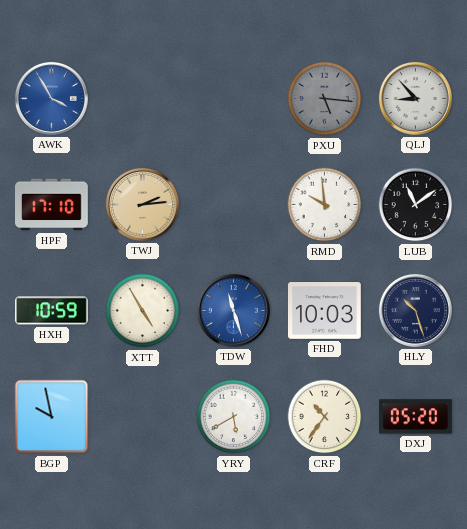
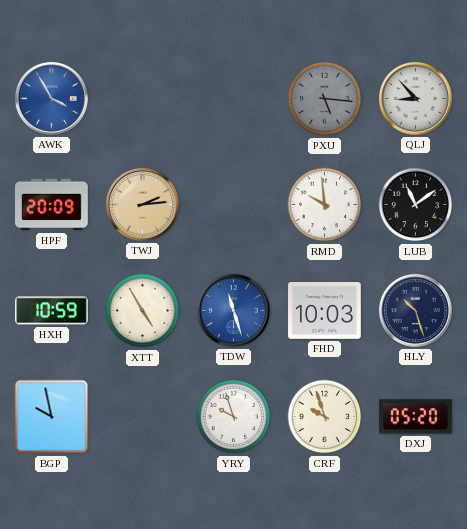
HPF: 17:10 -> 20:09
YRY: 5:40 -> 9:57
CRF: 10:36 -> 9:57
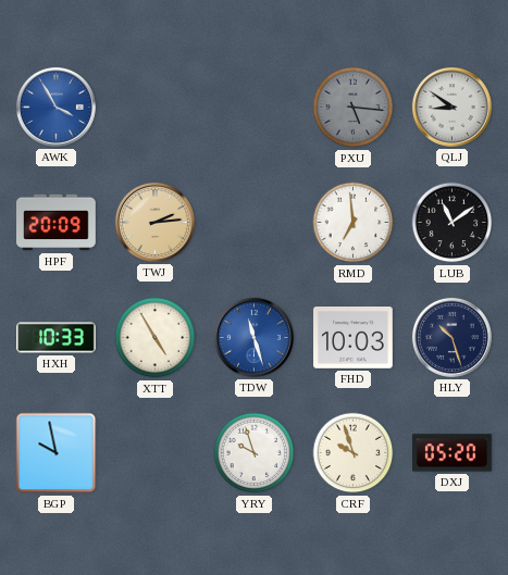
QLJ: 8:53 -> 8:51
RMD: 9:59 -> 6:59
HXH: 10:59 -> 10:33
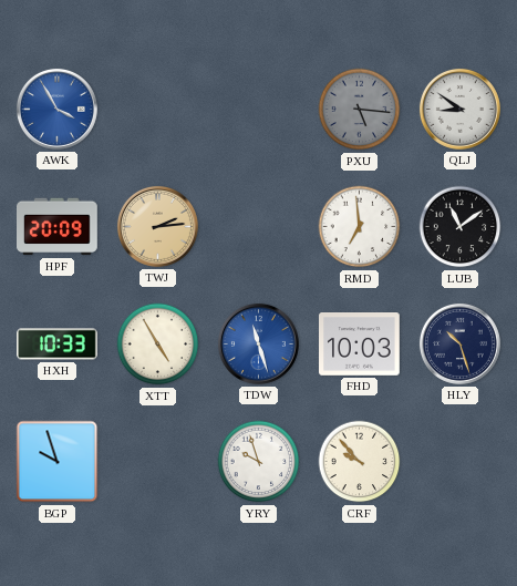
BGP: 9:58 -> 9:57
CRF: 9:57 -> 9:53
DXJ: 05:20 -> none
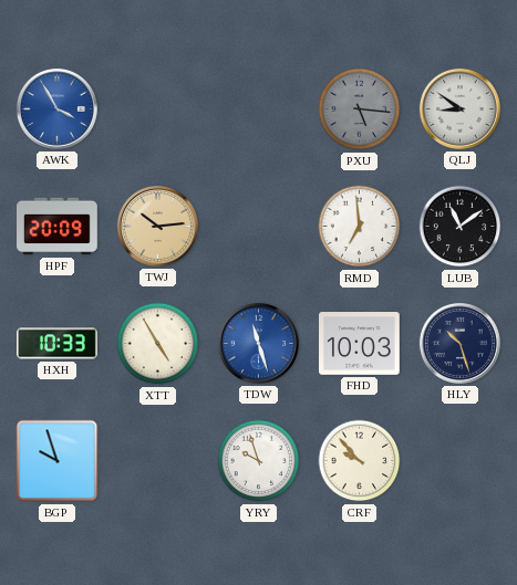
TWJ: 2:14 -> 10:14
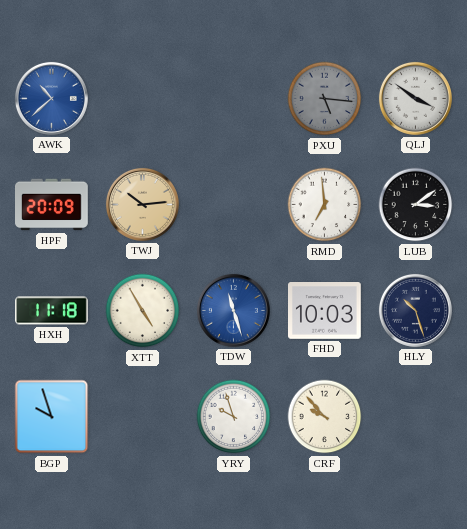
AWK: 3:55 -> 10:38
QLJ: 8:51 -> 3:51
LUB: 11:09 -> 3:09
HXH: 10:33 -> 11:18
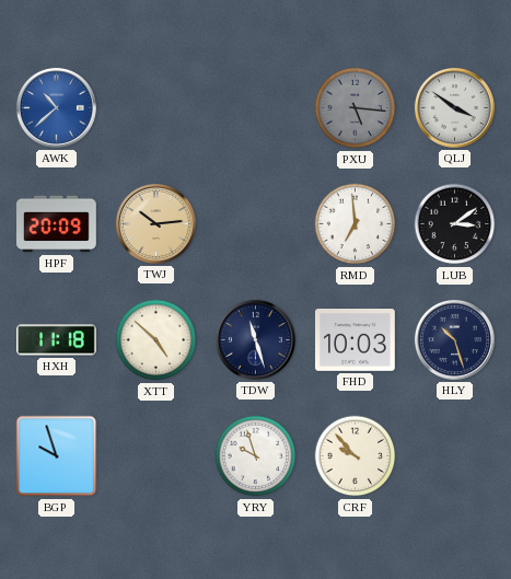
XTT: 4:55 -> 4:52
TDW dial: blue -> navy
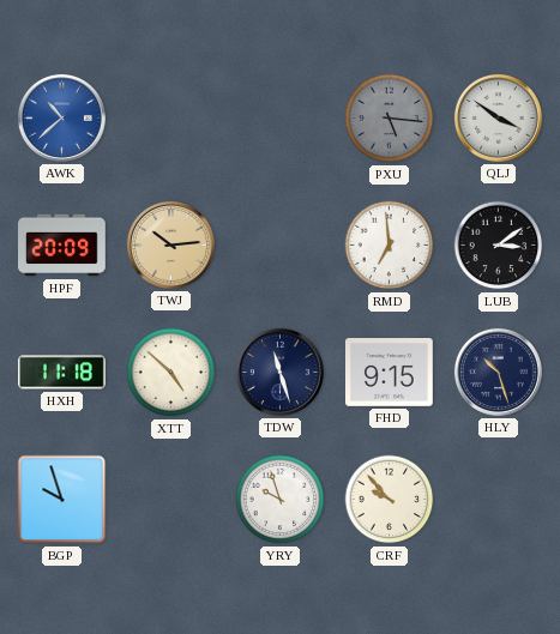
FHD: 10:03 -> 9:15
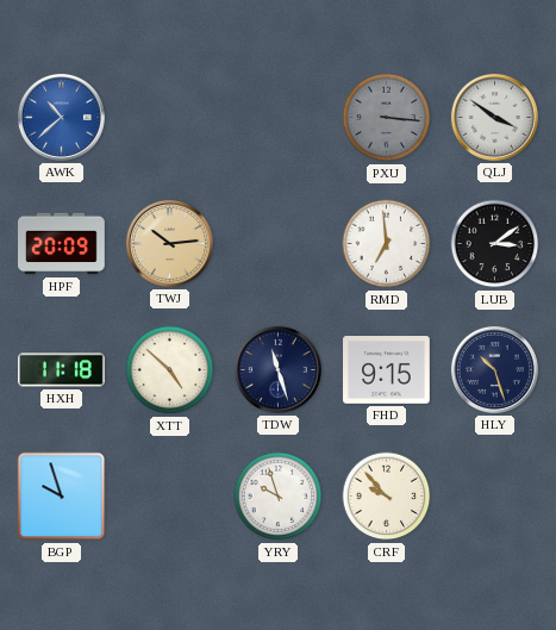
PXU: 5:16 -> 3:16
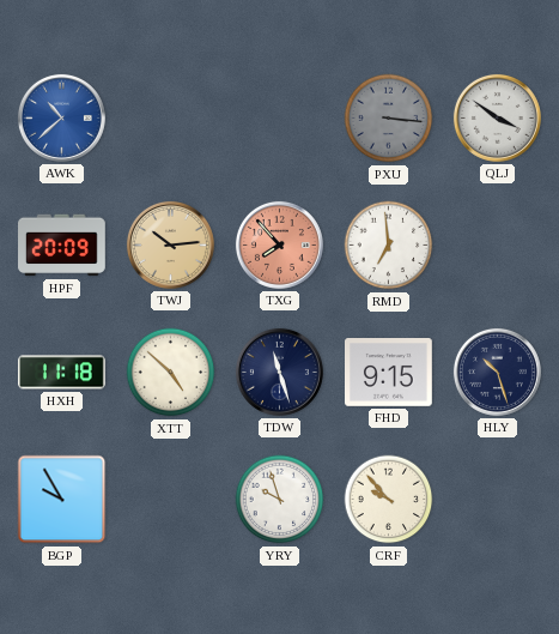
TXG: none -> 7:53
LUB: 3:09 -> none
BGP: 9:57 -> 9:55
